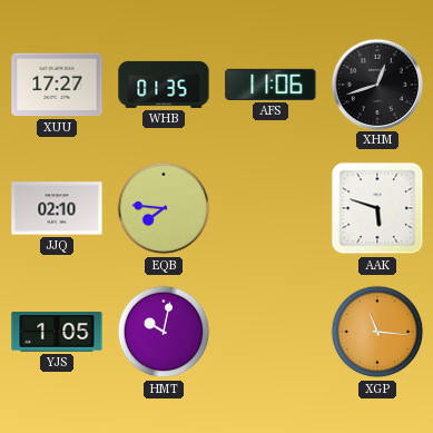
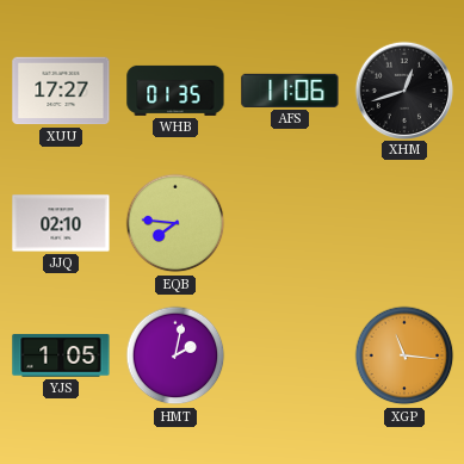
AAK: 5:48 -> none
HMT: 10:02 -> 2:02
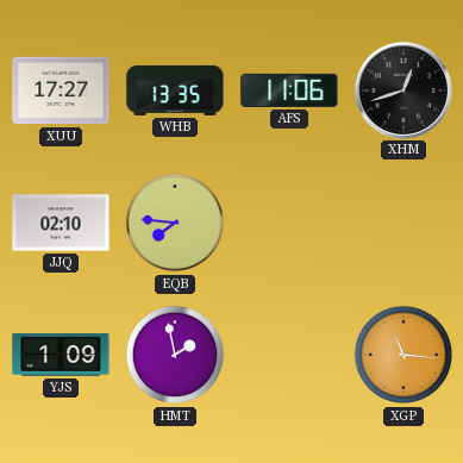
WHB: 01:35 -> 13:35
YJS: 1:05 -> 1:09
HMT: 2:02 -> 1:58
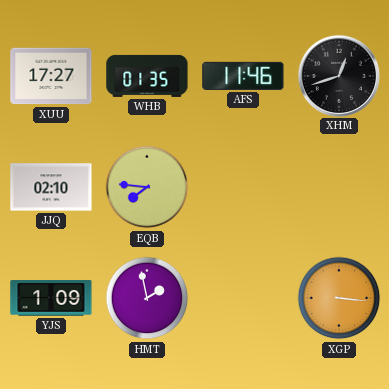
WHB: 13:35 -> 01:35
AFS: 11:06 -> 11:46
XGP: 11:16 -> 3:16
